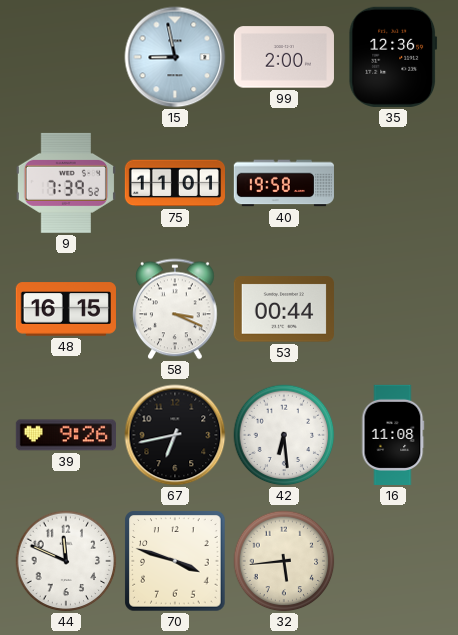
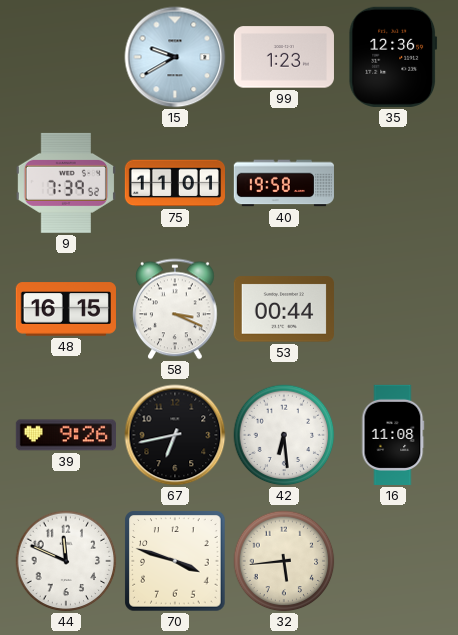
15: 8:58 -> 9:40
99: 2:00 -> 1:23
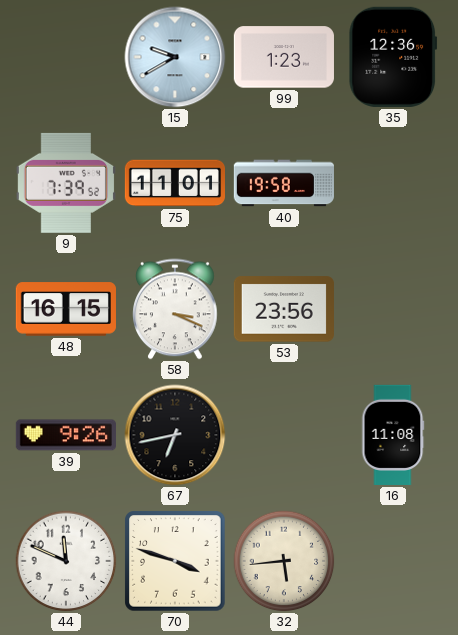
53: 00:44 -> 23:56
42: 6:29 -> none
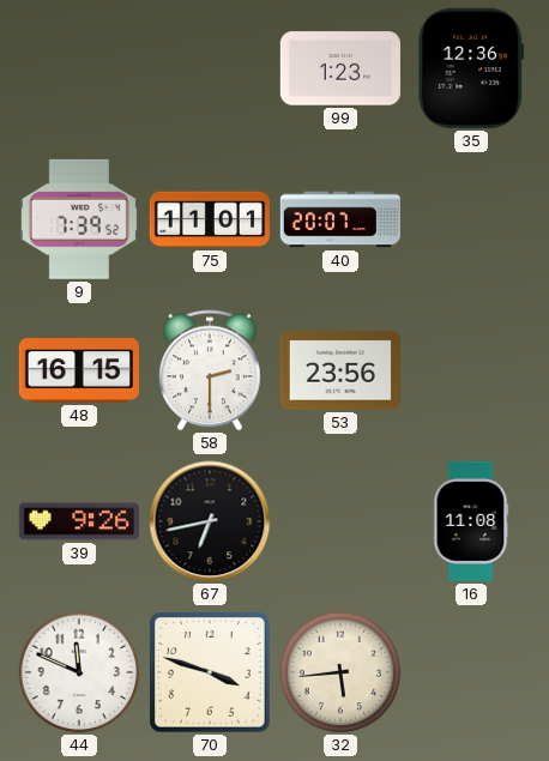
15: 9:40 -> none
40: 19:58 -> 20:07
58: 3:19 -> 2:30
